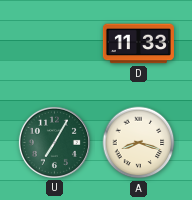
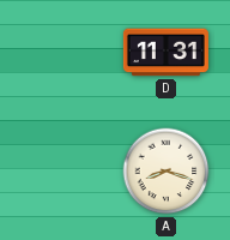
D: 11:33 -> 11:31
U: 7:05 -> none
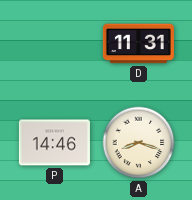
P: none -> 14:46
